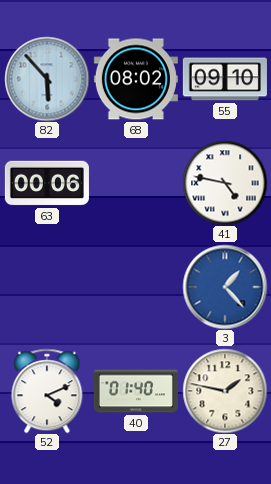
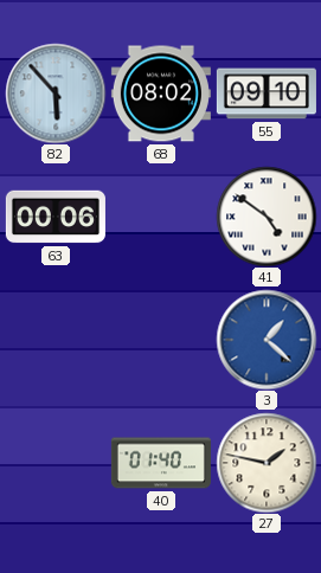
41: 4:47 -> 4:51
3: 1:23 -> 1:22
52: 4:11 -> none
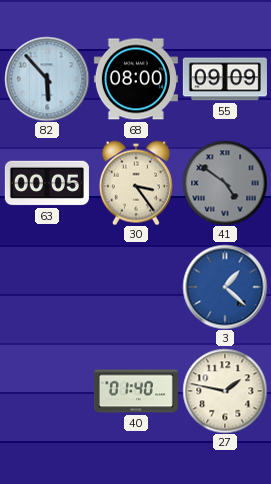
68: 08:02 -> 08:00
55: 09:10 -> 09:09
63: 00:06 -> 00:05
30: none -> 3:24
41 dial: white -> grey
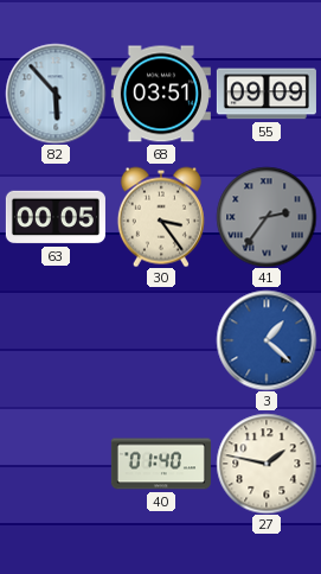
68: 08:00 -> 03:51
41: 4:51 -> 2:36
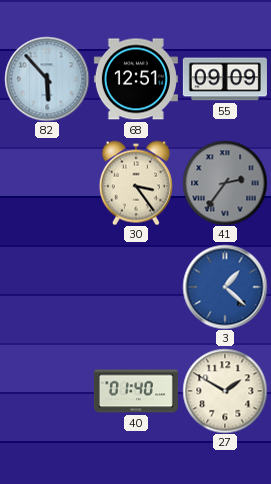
68: 03:51 -> 12:51
63: 00:05 -> none
27: 1:47 -> 1:50
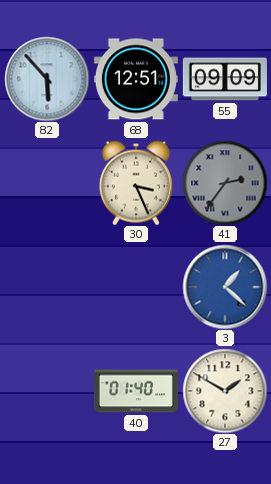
30: 3:24 -> 3:26
